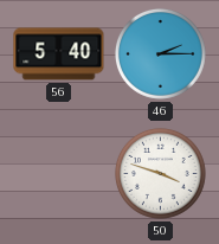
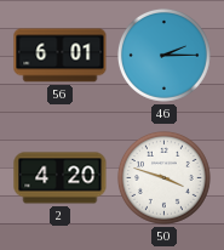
56: 5:40 -> 6:01
2: none -> 4:20
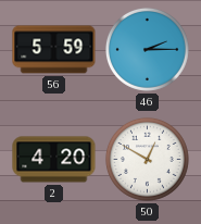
56: 6:01 -> 5:59
50: 3:48 -> 12:50
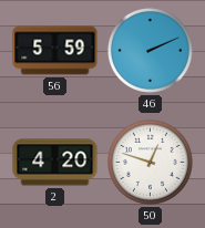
46: 2:15 -> 2:11
50: 12:50 -> 12:48
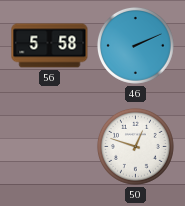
56: 5:59 -> 5:58
2: 4:20 -> none
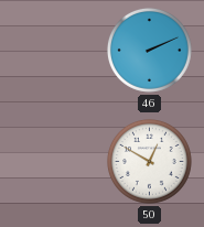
56: 5:58 -> none
50: 12:48 -> 12:50
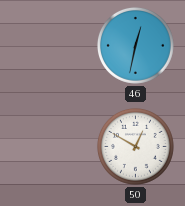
46: 2:11 -> 12:32
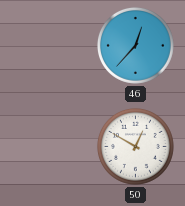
46: 12:32 -> 12:37
